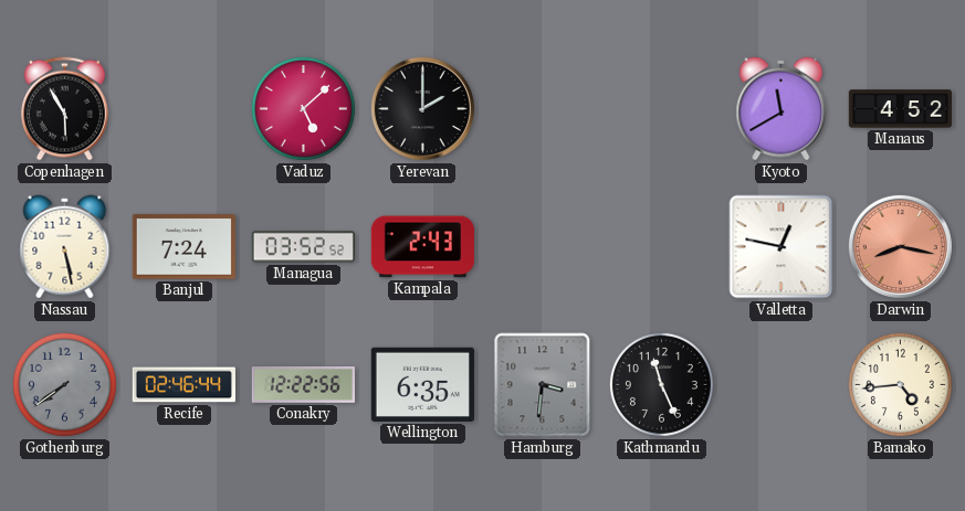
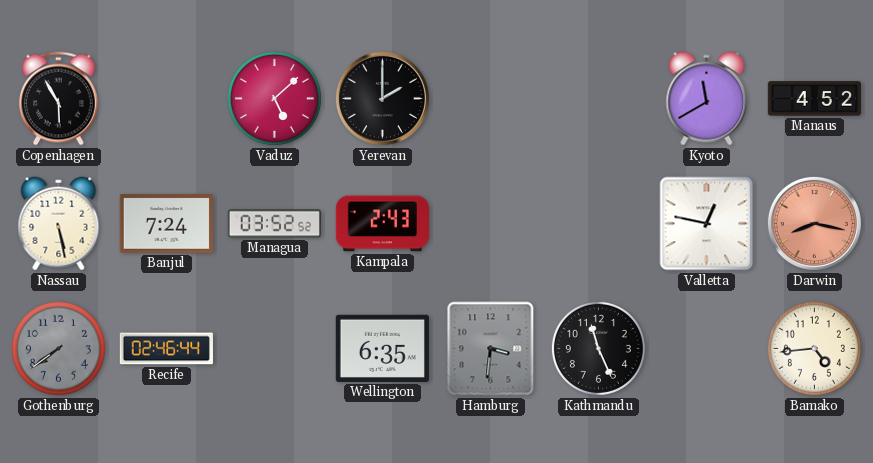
Conakry: 12:22 -> none
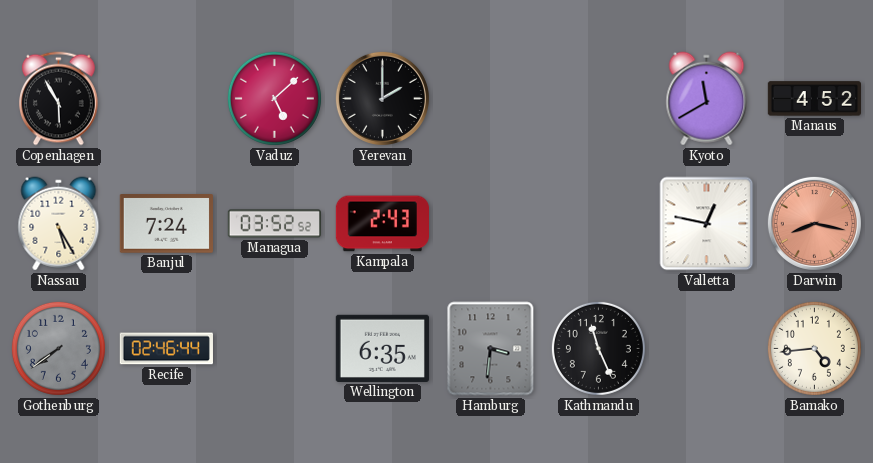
Nassau: 5:28 -> 5:25
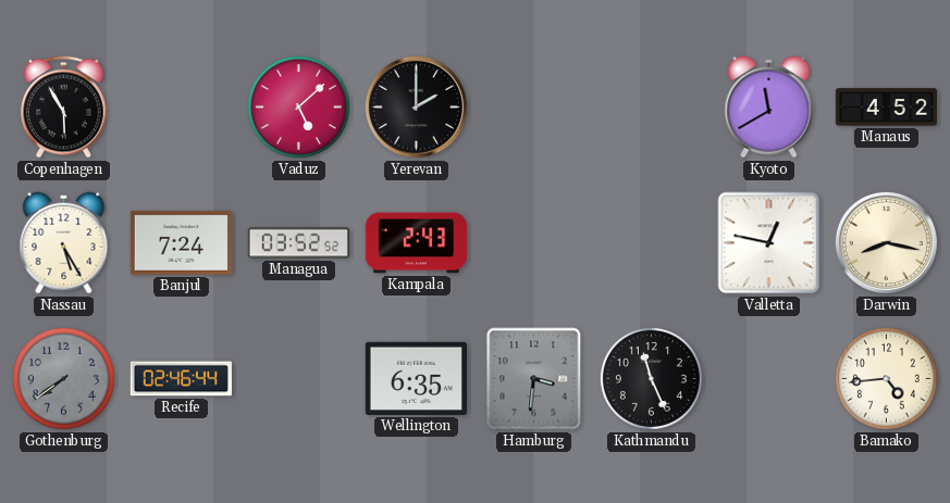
Darwin dial: salmon -> cream
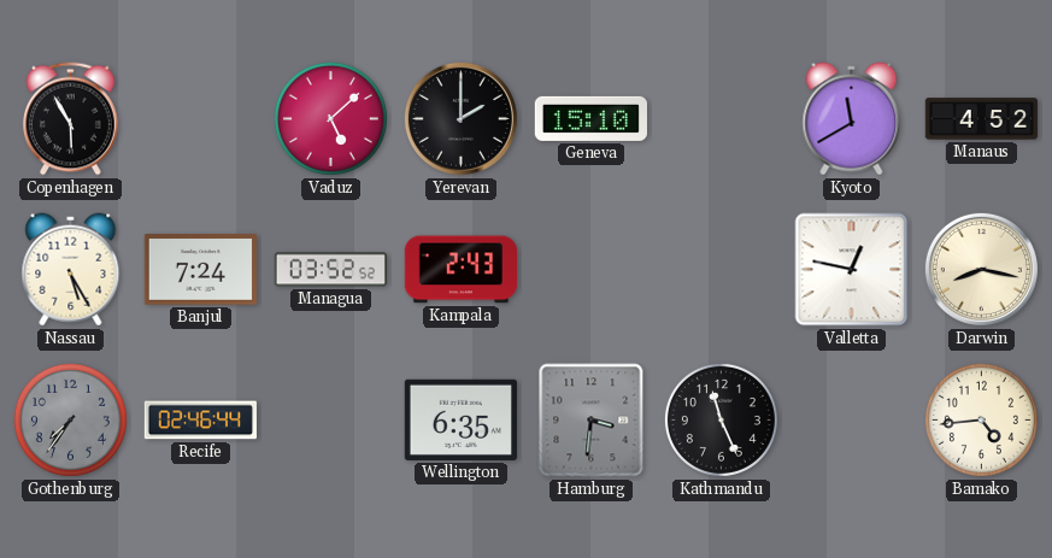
Geneva: none -> 15:10
Gothenburg: 7:39 -> 7:36
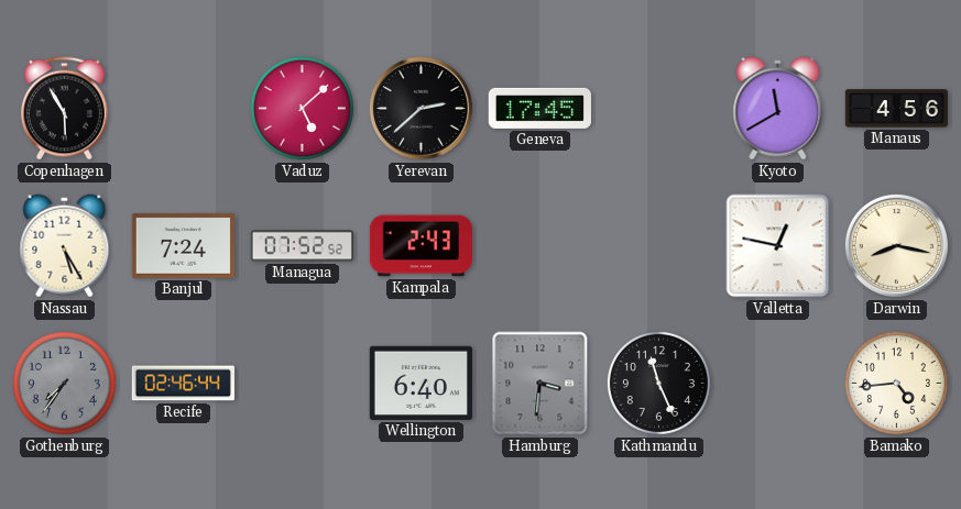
Yerevan: 2:00 -> 2:38
Geneva: 15:10 -> 17:45
Manaus: 4:52 -> 4:56
Managua: 03:52 -> 07:52
Wellington: 6:35 -> 6:40
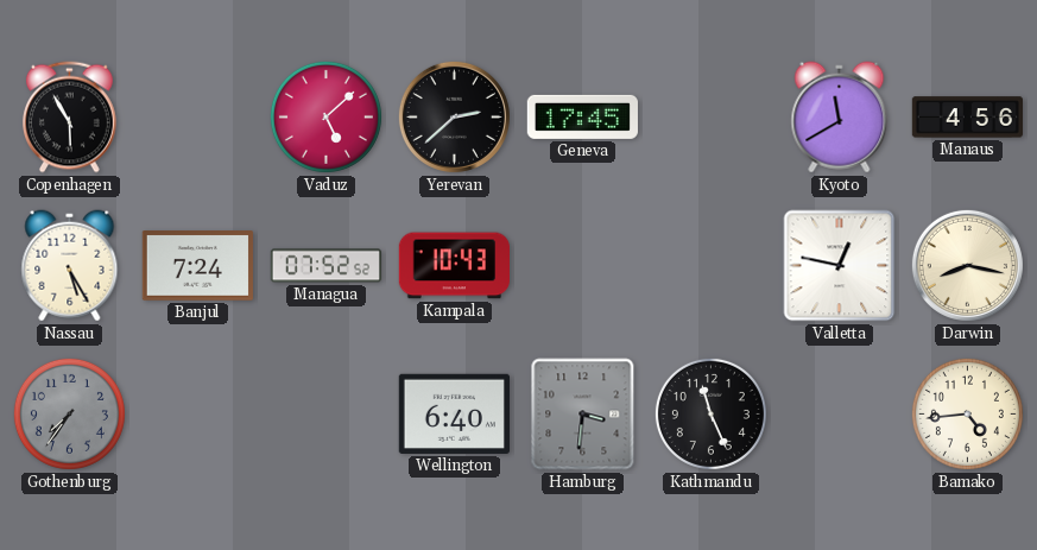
Kampala: 2:43 -> 10:43
Recife: 02:46 -> none
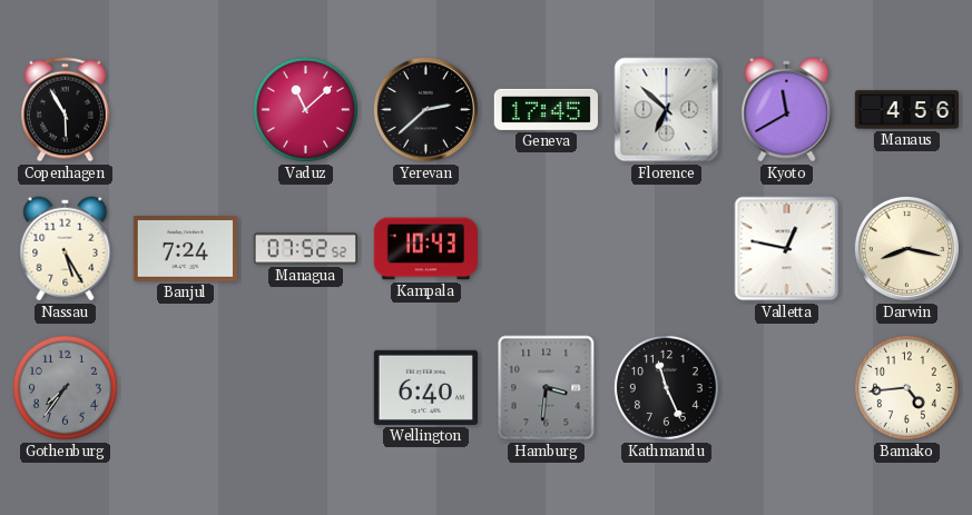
Vaduz: 5:08 -> 11:08
Florence: none -> 6:52
